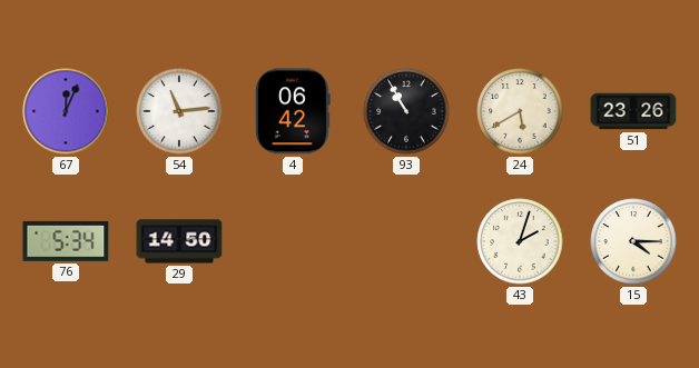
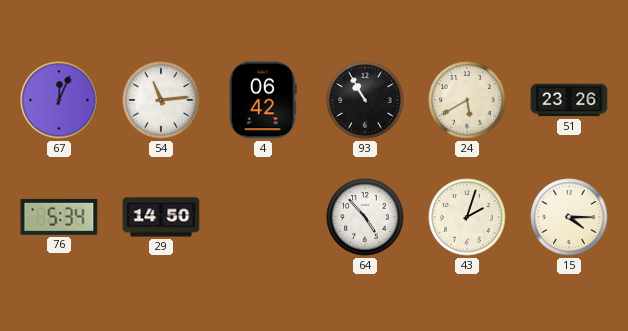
64: none -> 4:53
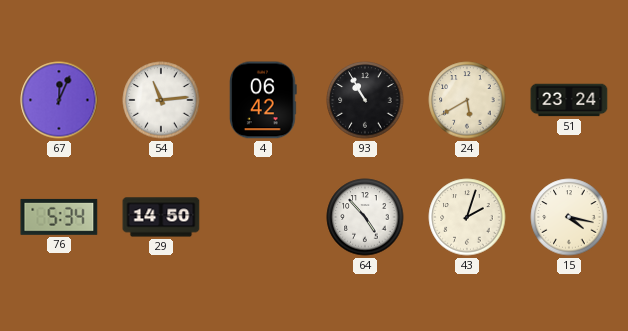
51: 23:26 -> 23:24
15: 4:15 -> 4:17
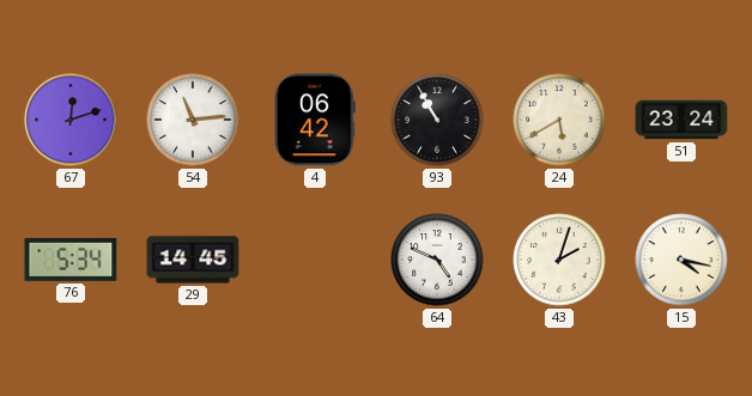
67: 12:04 -> 12:12
29: 14:50 -> 14:45
64: 4:53 -> 4:49
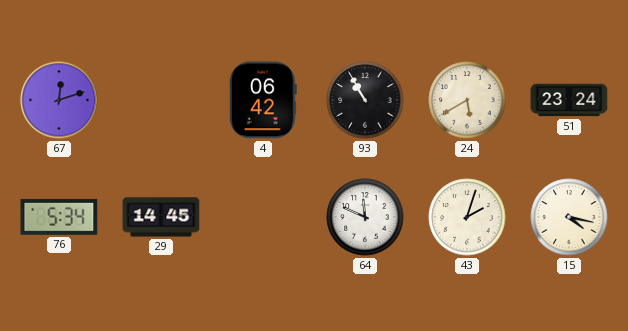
54: 11:14 -> none
64: 4:49 -> 11:49
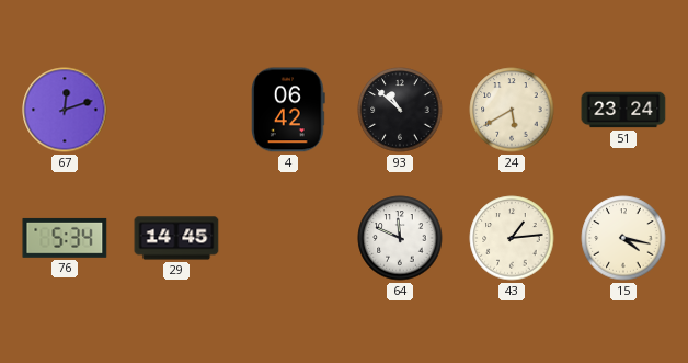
93: 10:55 -> 10:52
43: 2:03 -> 1:14
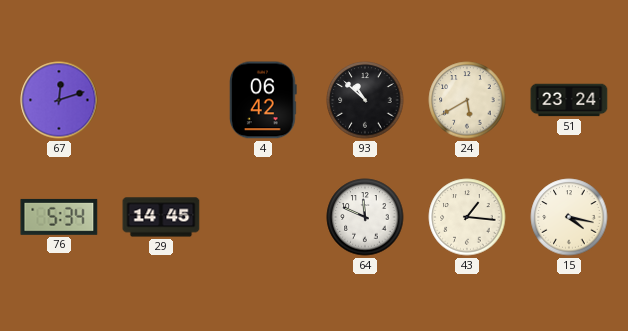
43: 1:14 -> 1:16
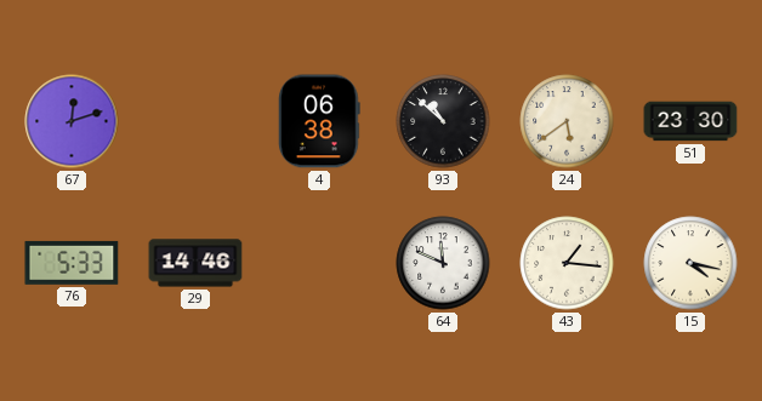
4: 06:42 -> 06:38
24: 5:40 -> 5:39
51: 23:24 -> 23:30
76: 5:34 -> 5:33
29: 14:45 -> 14:46
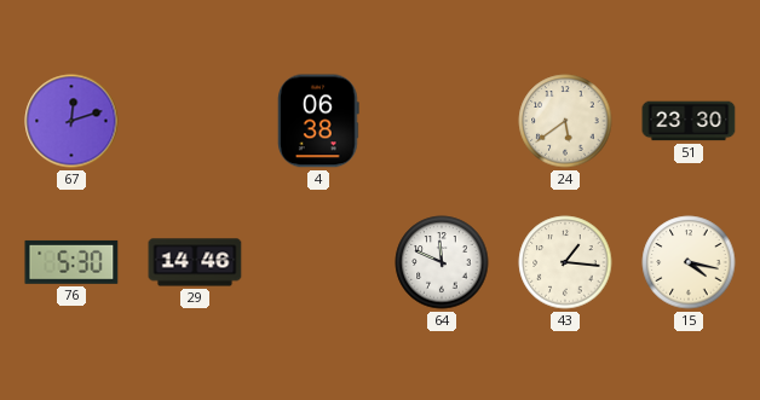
93: 10:52 -> none
76: 5:33 -> 5:30
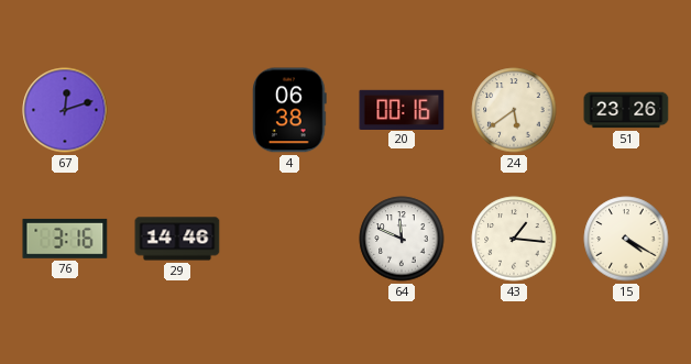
20: none -> 00:16
51: 23:30 -> 23:26
76: 5:30 -> 3:16
15: 4:17 -> 4:20
